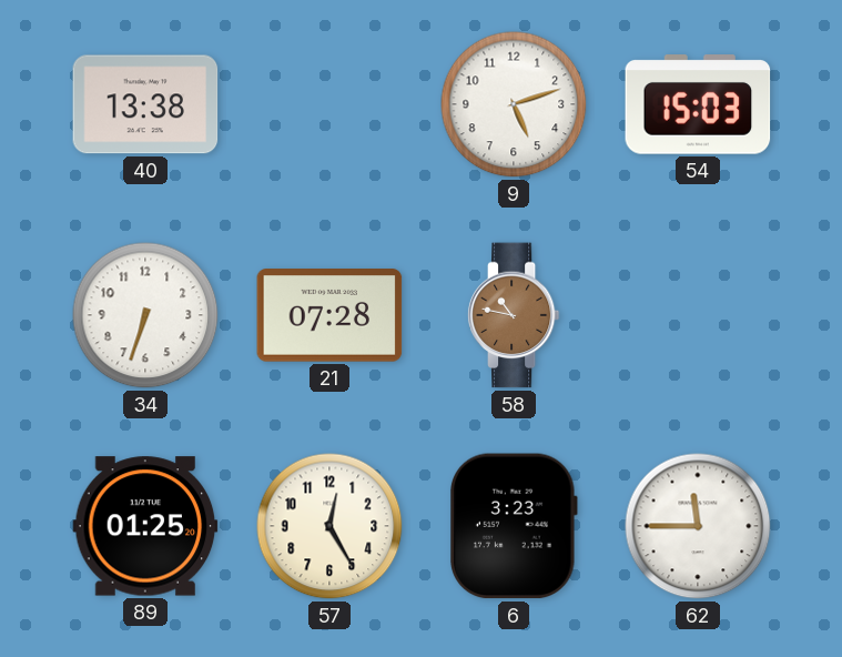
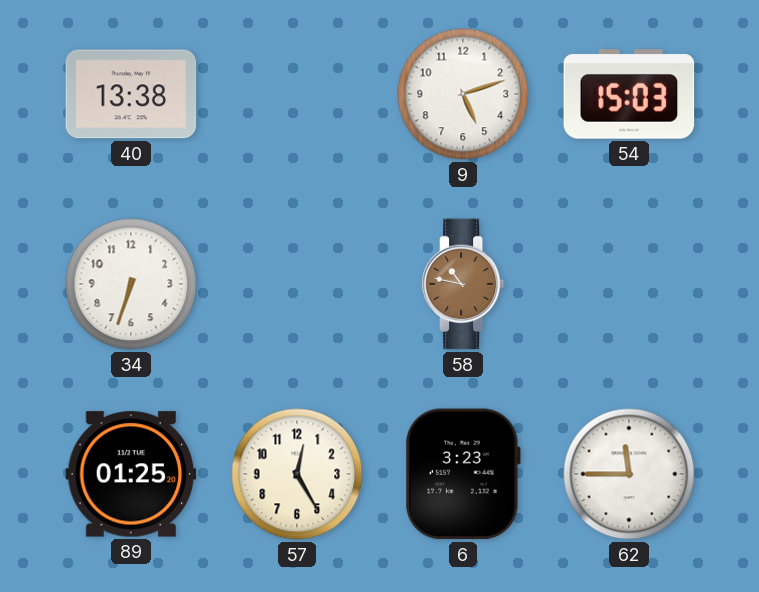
21: 07:28 -> none
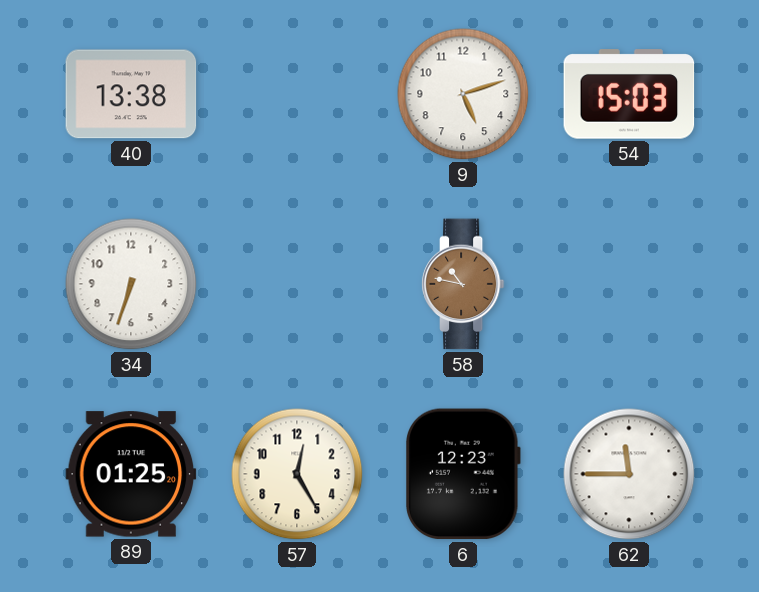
6: 3:23 -> 12:23
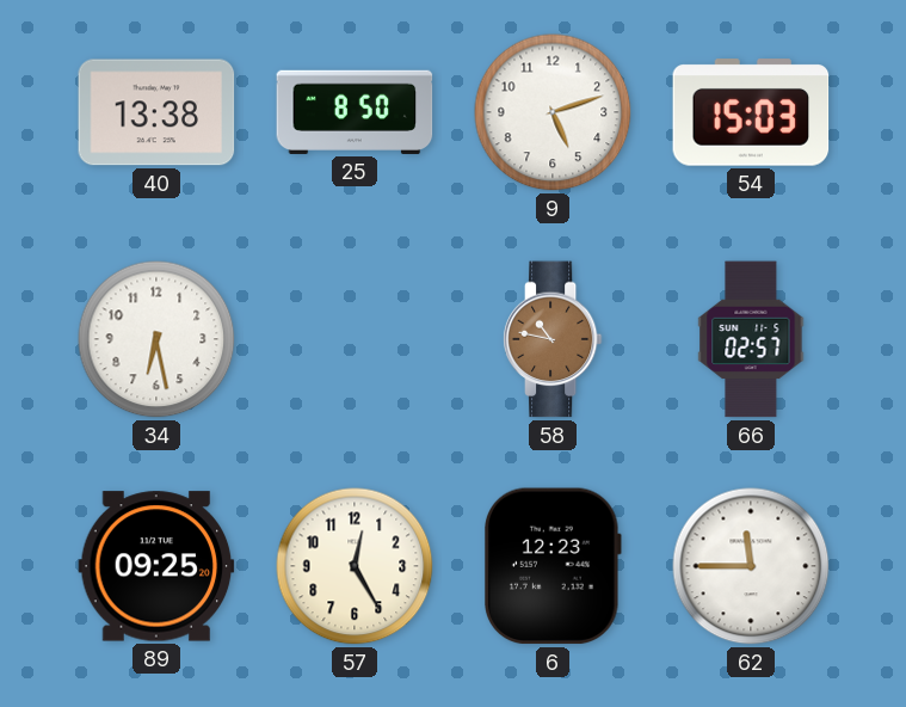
25: none -> 8:50
34: 6:33 -> 6:28
66: none -> 02:57
89: 01:25 -> 09:25
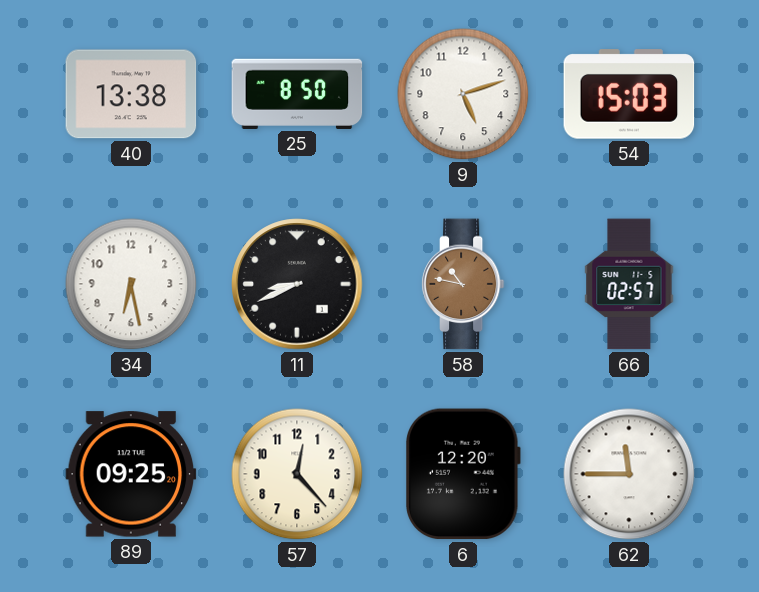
11: none -> 8:41
57: 12:25 -> 12:23
6: 12:23 -> 12:20
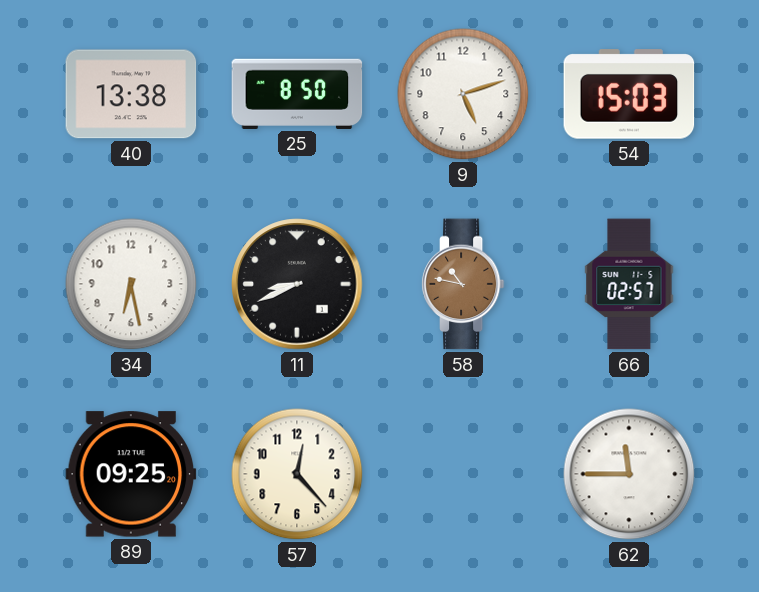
6: 12:20 -> none
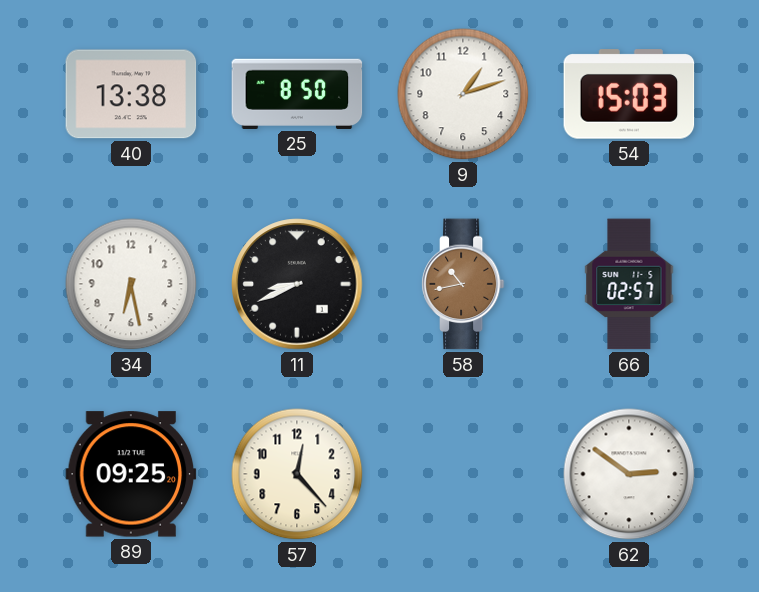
9: 5:12 -> 1:12
58: 10:47 -> 10:43
62: 11:45 -> 2:51
